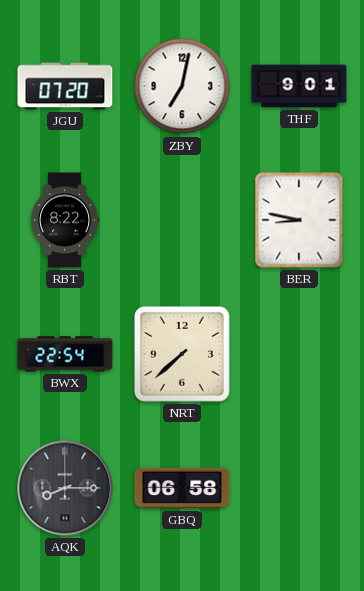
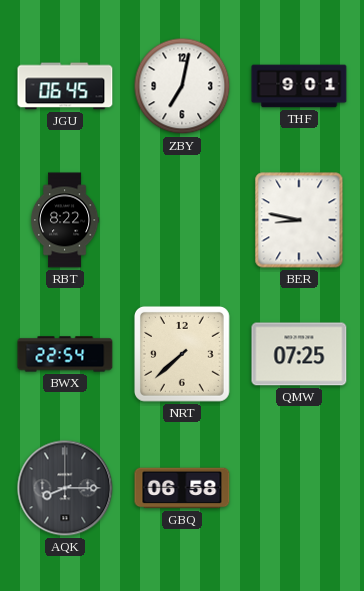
JGU: 07:20 -> 06:45
QMW: none -> 07:25
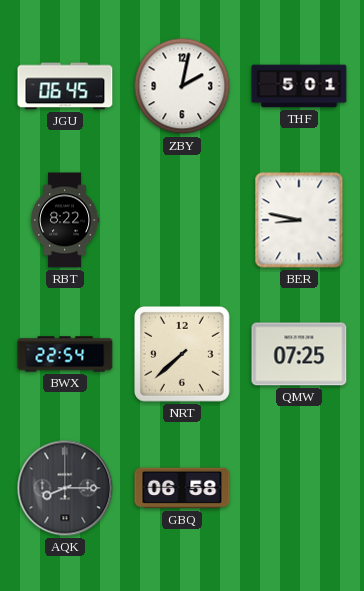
ZBY: 7:02 -> 2:02
THF: 9:01 -> 5:01
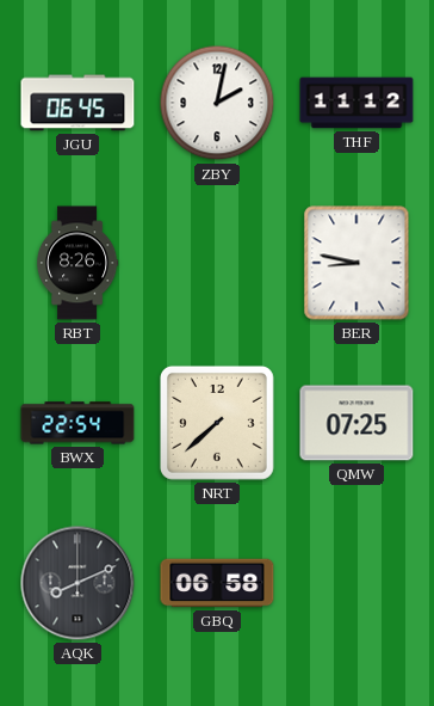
THF: 5:01 -> 11:12
RBT: 8:22 -> 8:26
AQK: 8:15 -> 8:11
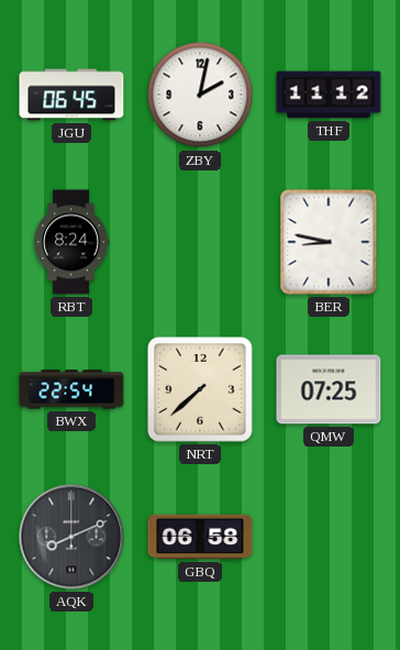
RBT: 8:26 -> 8:24
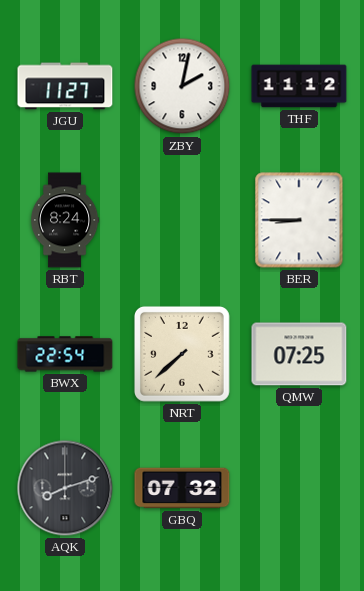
JGU: 06:45 -> 11:27
BER: 8:47 -> 8:45
AQK: 8:11 -> 8:12
GBQ: 06:58 -> 07:32
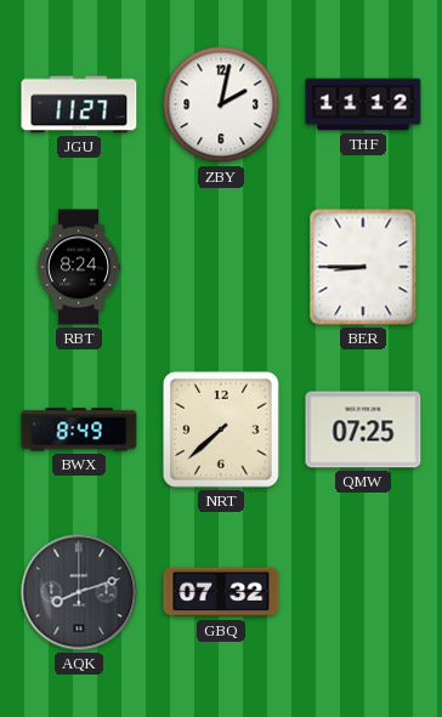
BWX: 22:54 -> 8:49
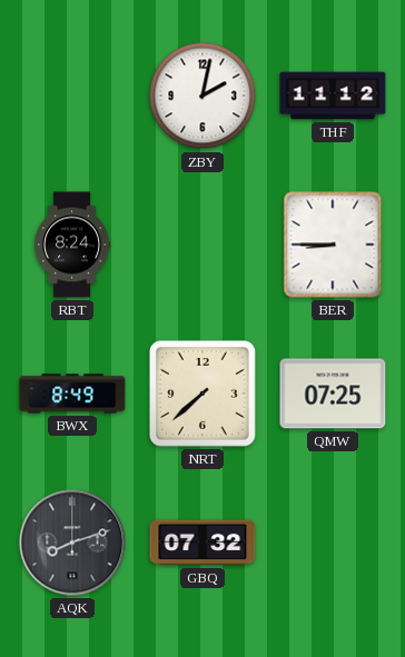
JGU: 11:27 -> none
